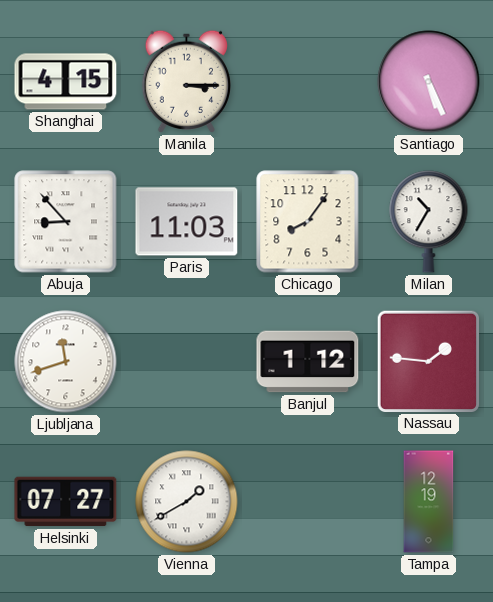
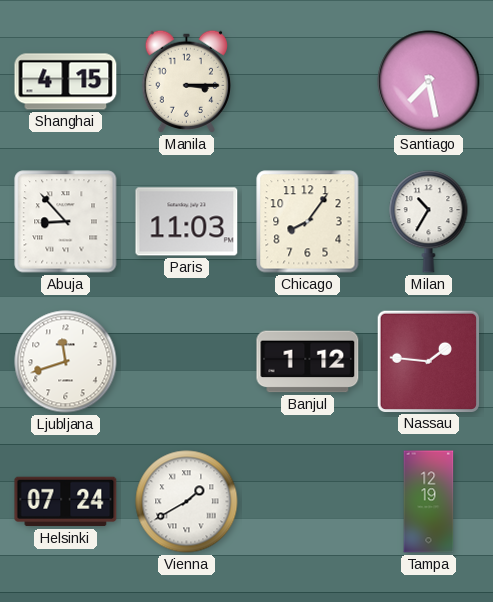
Santiago: 5:26 -> 7:28
Helsinki: 07:27 -> 07:24
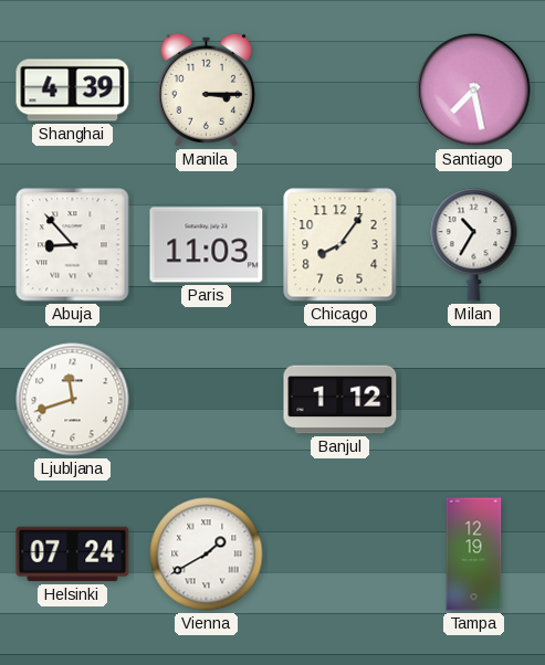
Shanghai: 4:15 -> 4:39
Nassau: 1:46 -> none
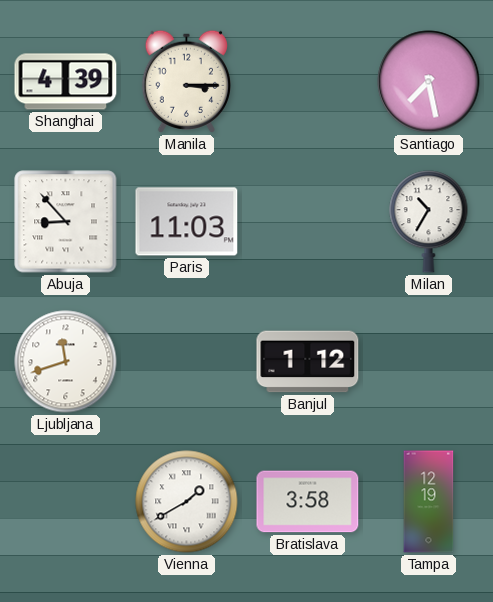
Chicago: 8:06 -> none
Helsinki: 07:24 -> none
Bratislava: none -> 3:58
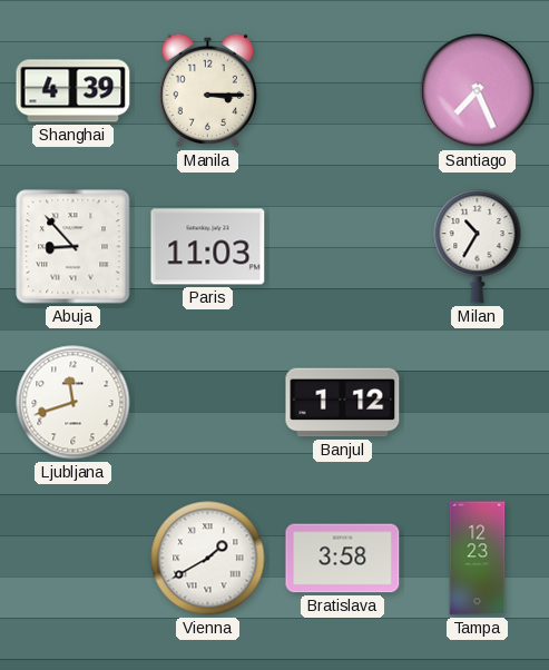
Santiago: 7:28 -> 7:26
Tampa: 12:19 -> 12:23
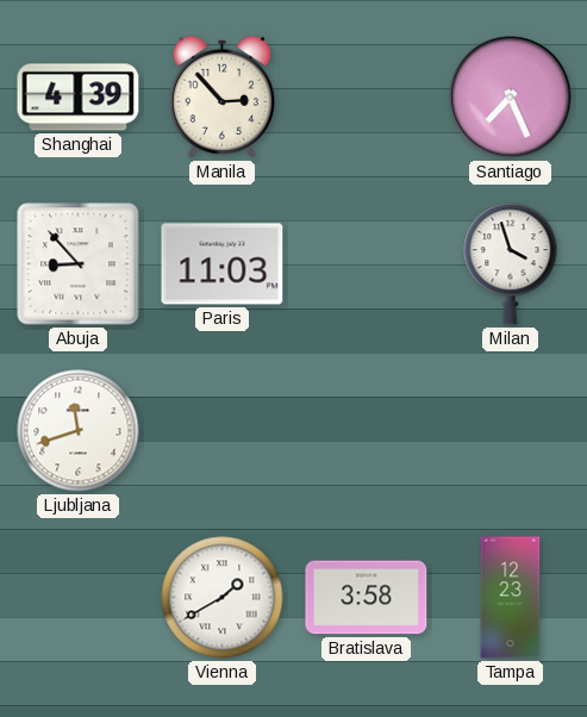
Manila: 3:15 -> 2:53
Milan: 10:35 -> 3:57
Banjul: 1:12 -> none
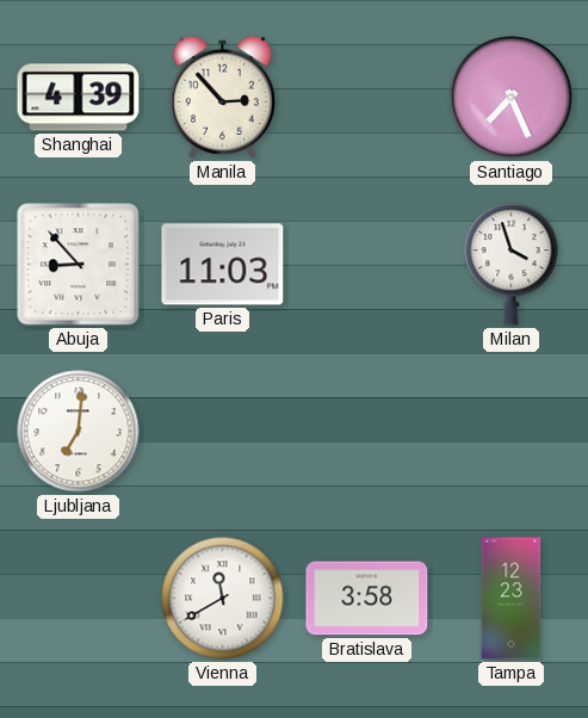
Ljubljana: 11:42 -> 7:01
Vienna: 1:40 -> 11:40
